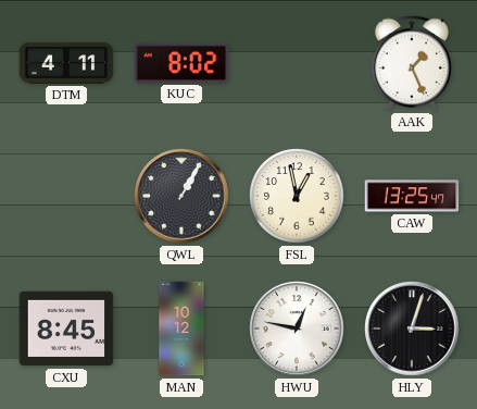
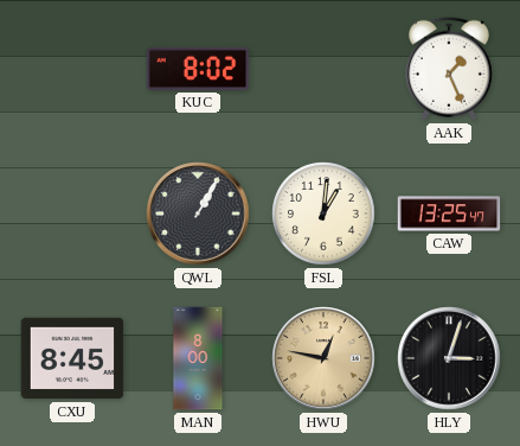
DTM: 4:11 -> none
FSL: 12:58 -> 1:01
MAN: 10:12 -> 8:00
HWU dial: white -> champagne
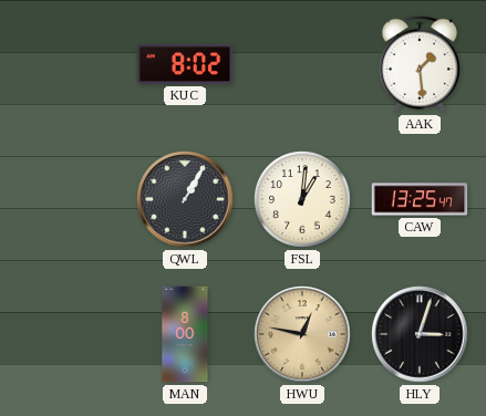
AAK: 1:26 -> 1:29
CXU: 8:45 -> none
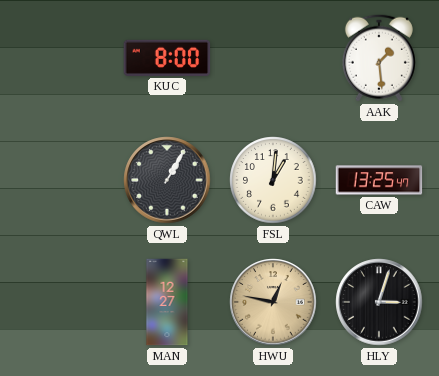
KUC: 8:02 -> 8:00
MAN: 8:00 -> 12:27
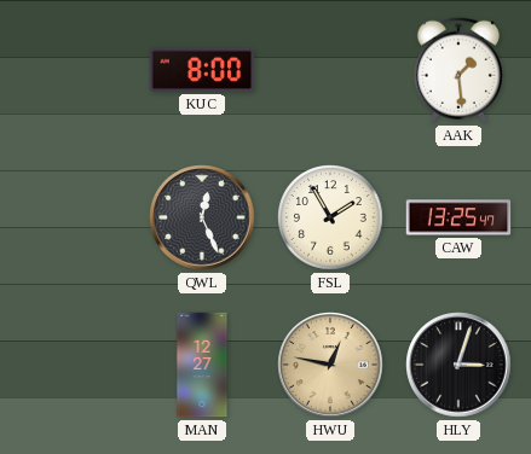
QWL: 1:05 -> 12:26
FSL: 1:01 -> 1:55
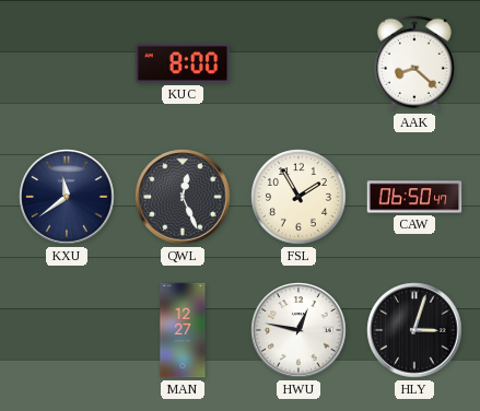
AAK: 1:29 -> 8:22
KXU: none -> 11:39
CAW: 13:25 -> 06:50
HWU dial: champagne -> white
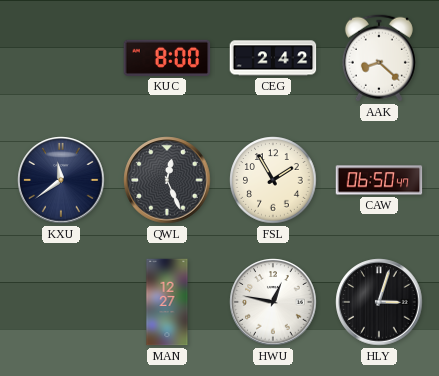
CEG: none -> 2:42
